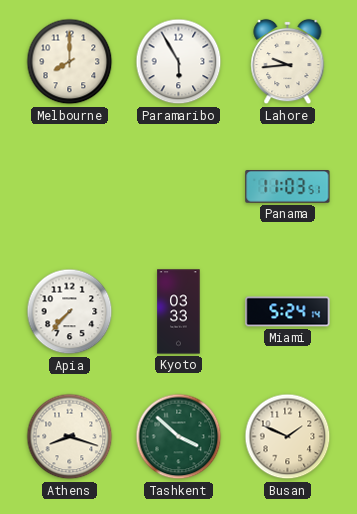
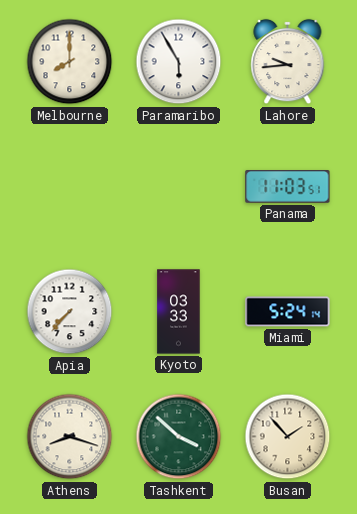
Busan: 1:49 -> 1:53
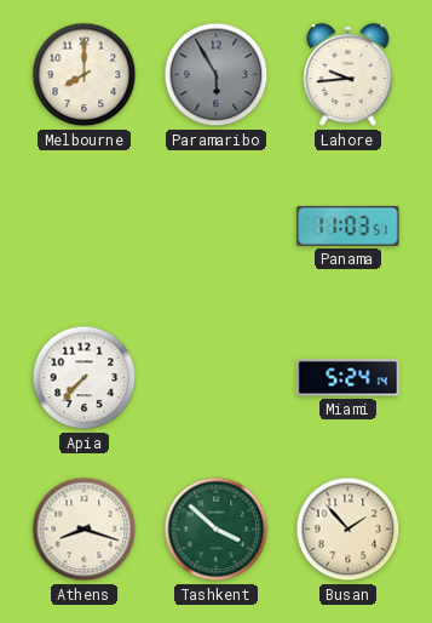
Paramaribo dial: white -> grey
Kyoto: 03:33 -> none
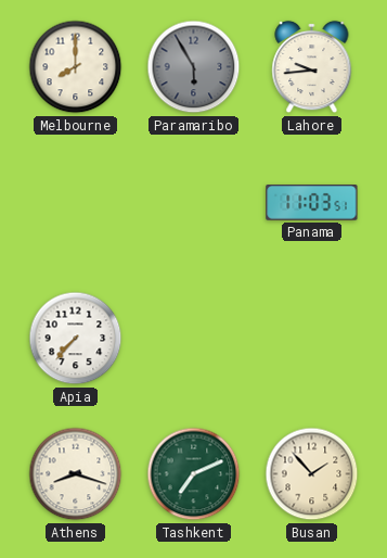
Miami: 5:24 -> none
Tashkent: 3:52 -> 7:11
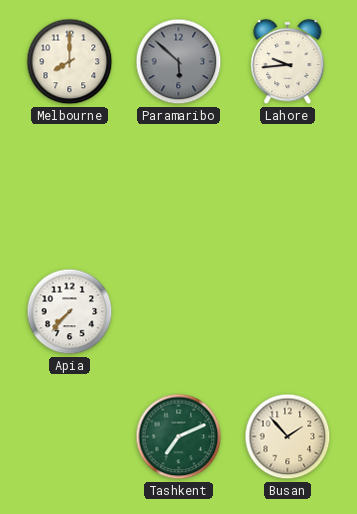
Paramaribo: 5:55 -> 5:52
Panama: 11:03 -> none
Athens: 8:18 -> none
